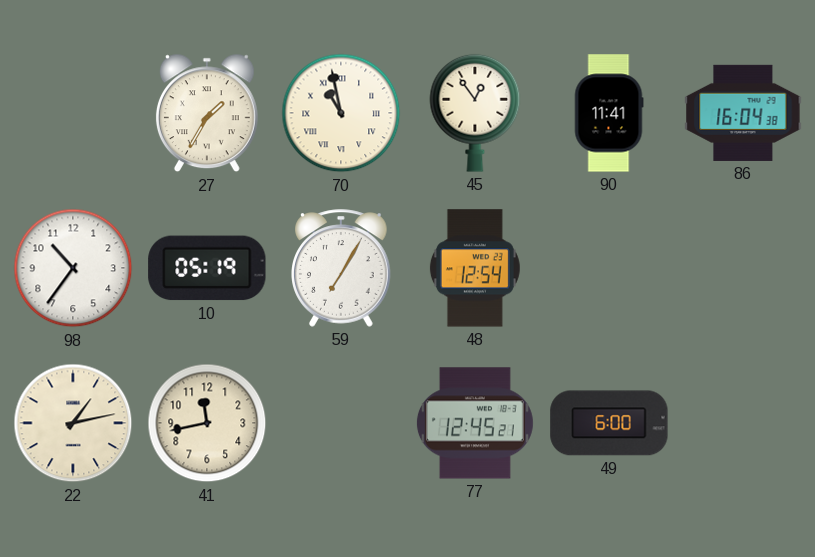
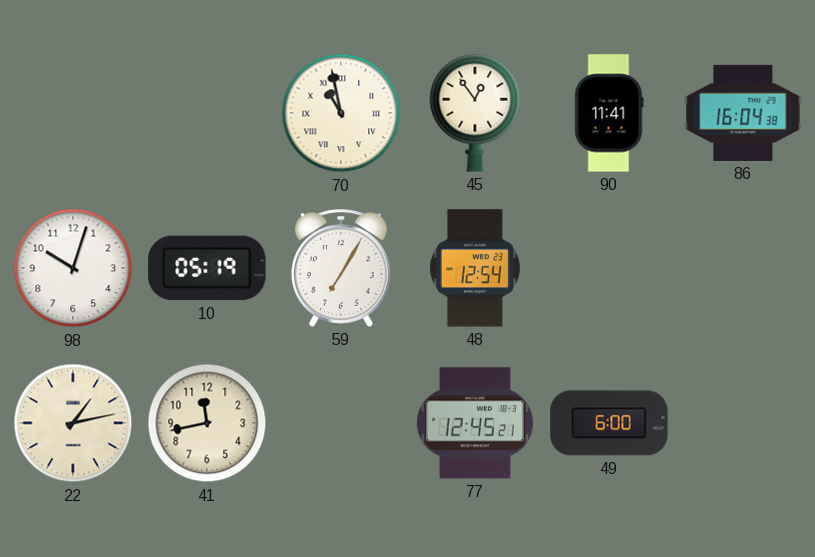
27: 1:35 -> none
98: 10:36 -> 10:03
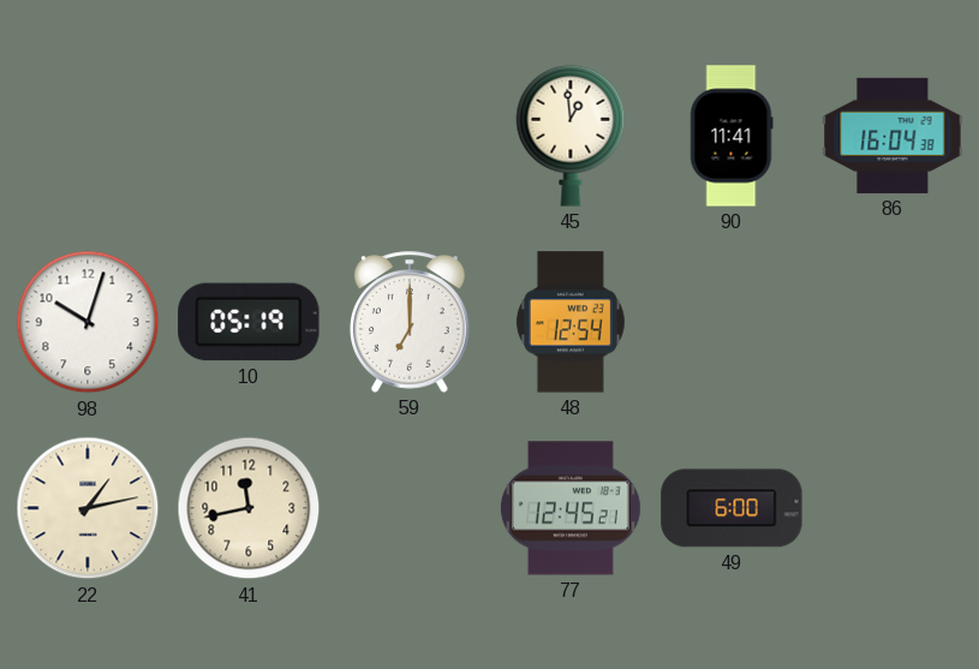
70: 10:58 -> none
45: 12:54 -> 12:59
59: 7:05 -> 7:00
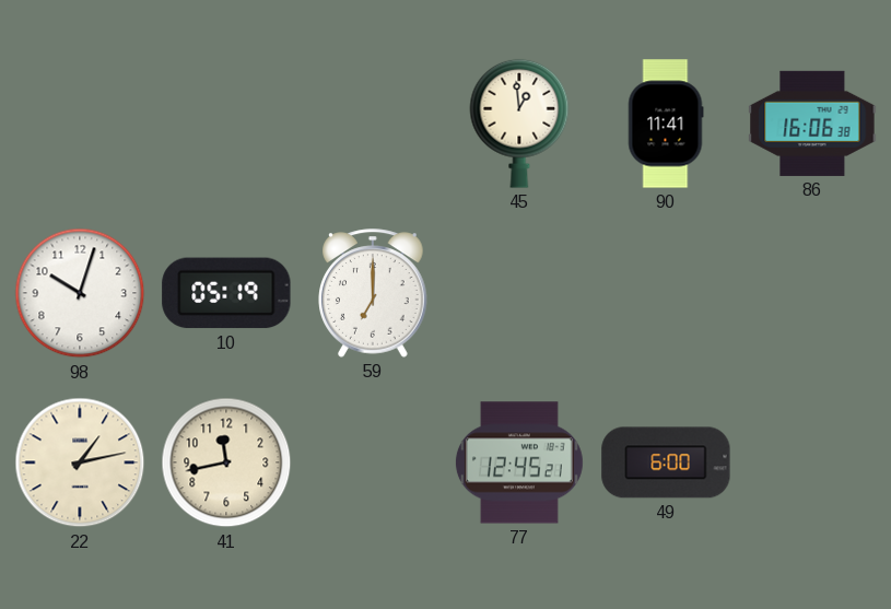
86: 16:04 -> 16:06
48: 12:54 -> none
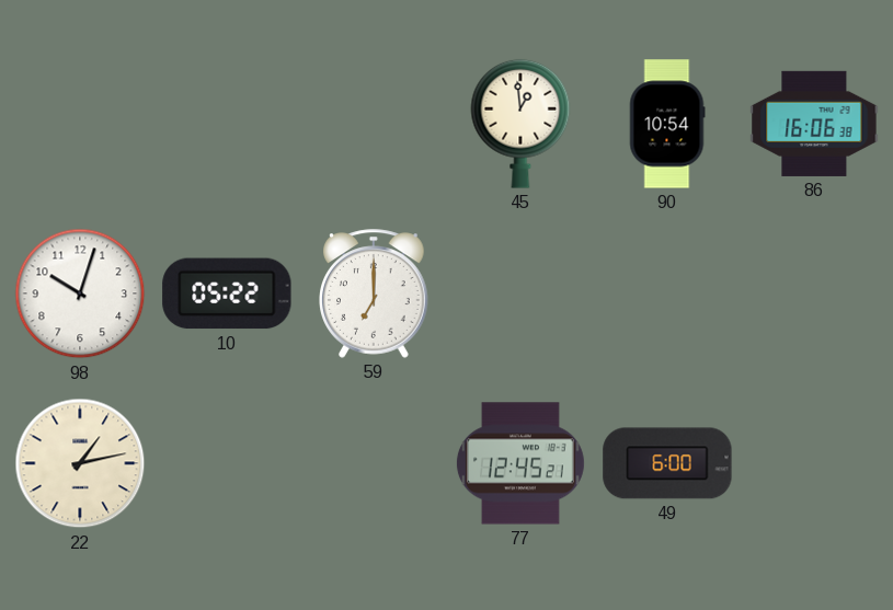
90: 11:41 -> 10:54
10: 05:19 -> 05:22
41: 11:43 -> none
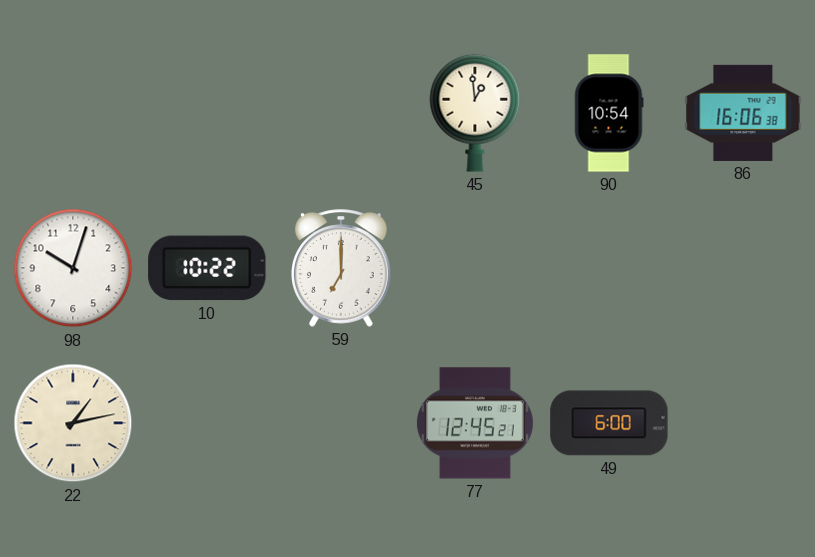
10: 05:22 -> 10:22
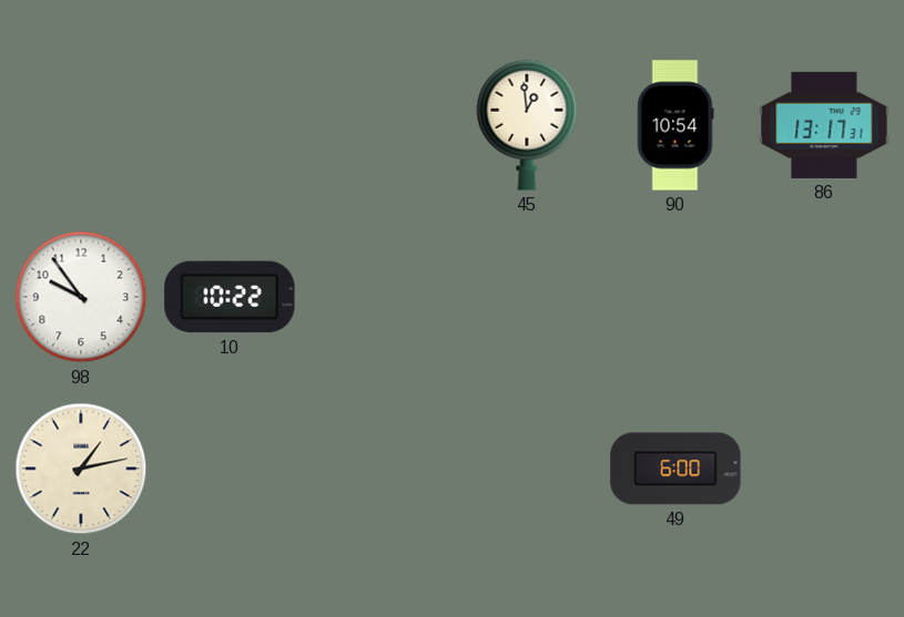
86: 16:06 -> 13:17
98: 10:03 -> 9:54
59: 7:00 -> none
77: 12:45 -> none
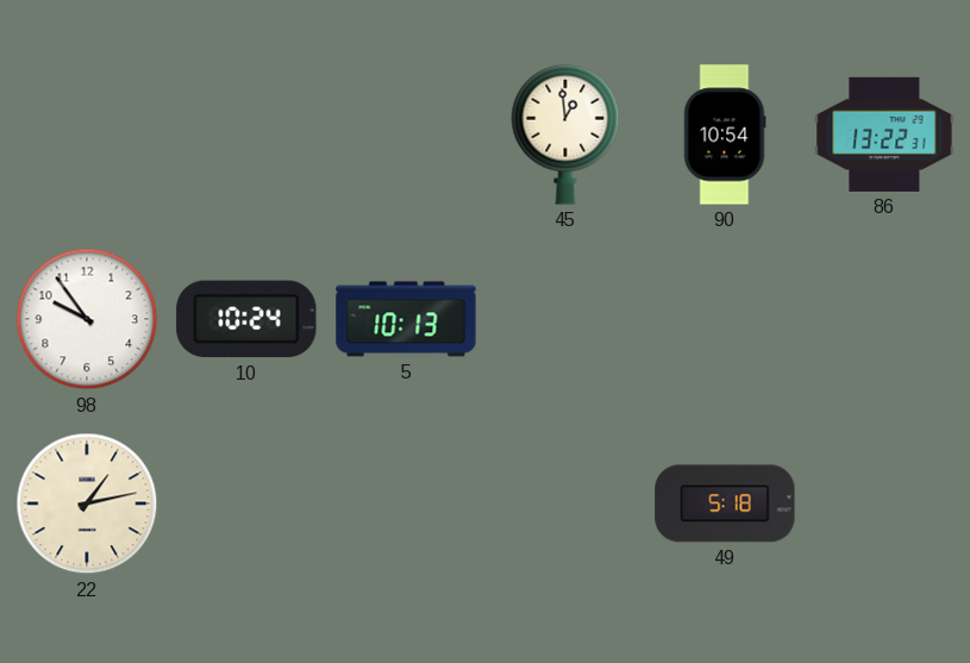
86: 13:17 -> 13:22
10: 10:22 -> 10:24
5: none -> 10:13
49: 6:00 -> 5:18
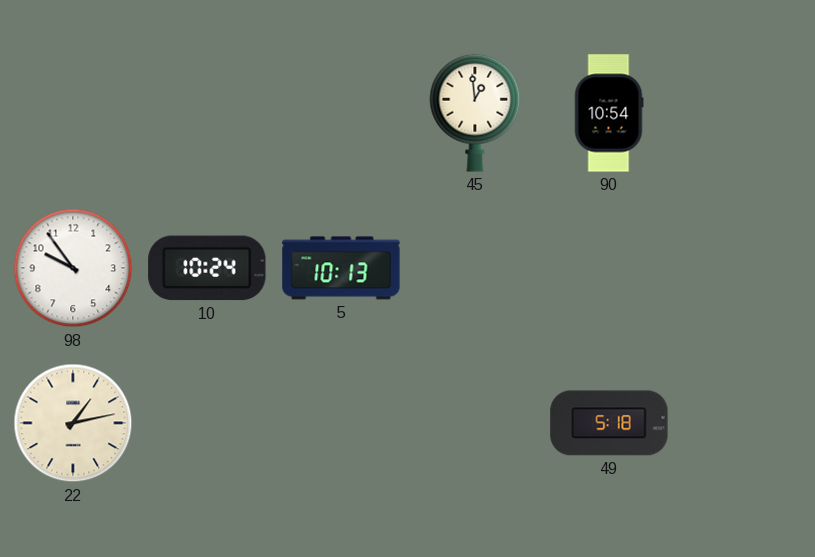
86: 13:22 -> none
